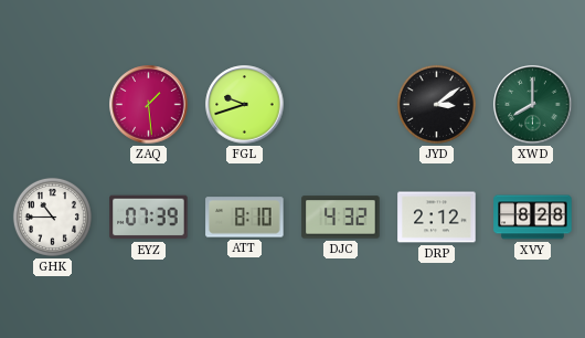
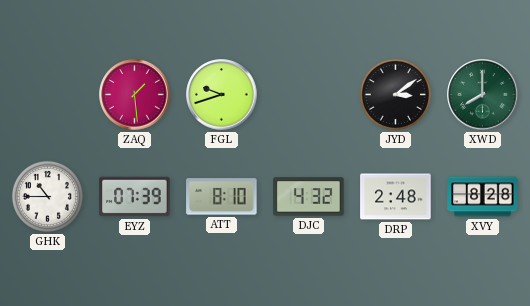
DRP: 2:12 -> 2:48
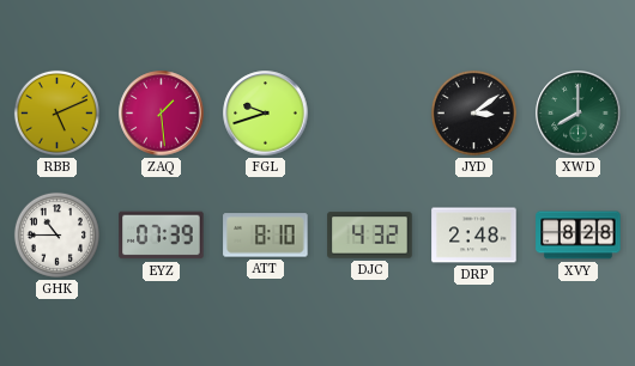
RBB: none -> 5:11
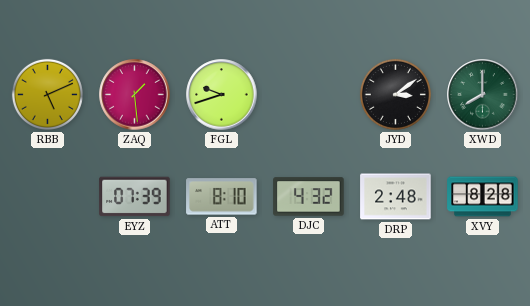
GHK: 10:45 -> none
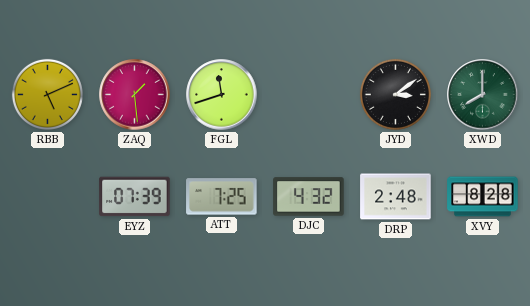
FGL: 9:42 -> 11:42
ATT: 8:10 -> 7:25
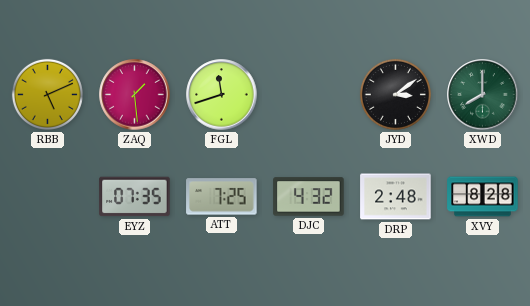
EYZ: 07:39 -> 07:35
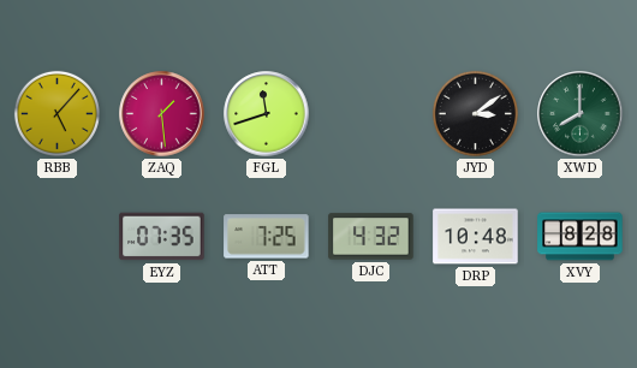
RBB: 5:11 -> 5:07
DRP: 2:48 -> 10:48
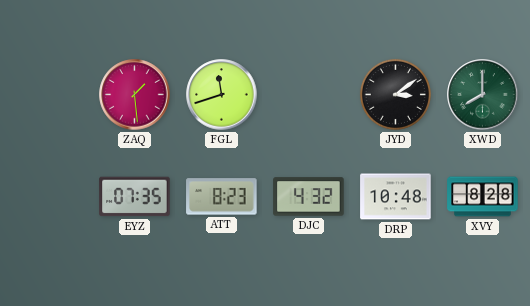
RBB: 5:07 -> none
ATT: 7:25 -> 8:23
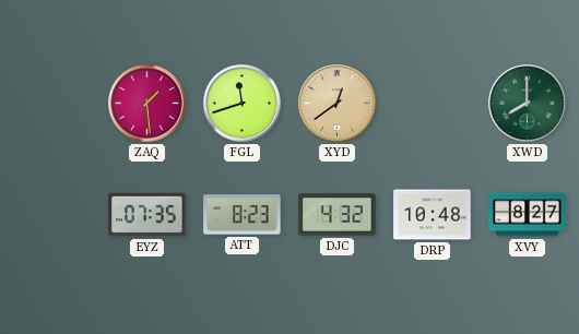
XYD: none -> 12:39
JYD: 3:09 -> none
XVY: 8:28 -> 8:27
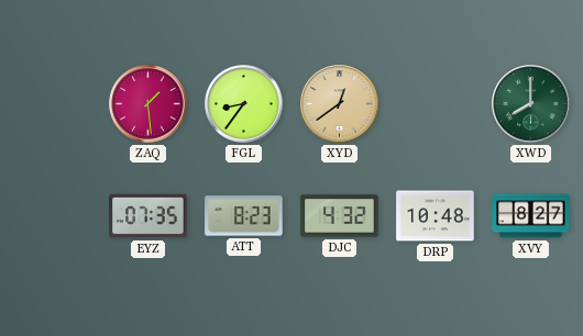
FGL: 11:42 -> 8:36
